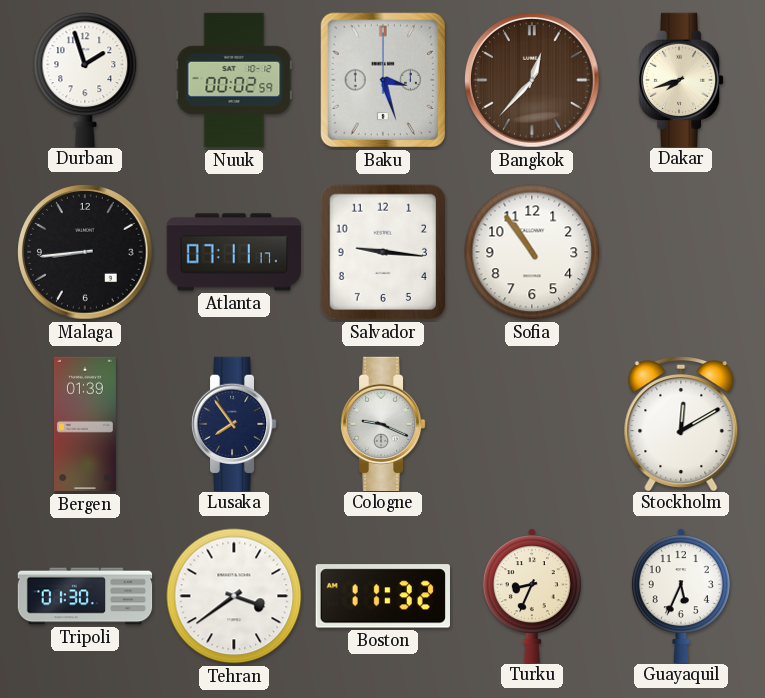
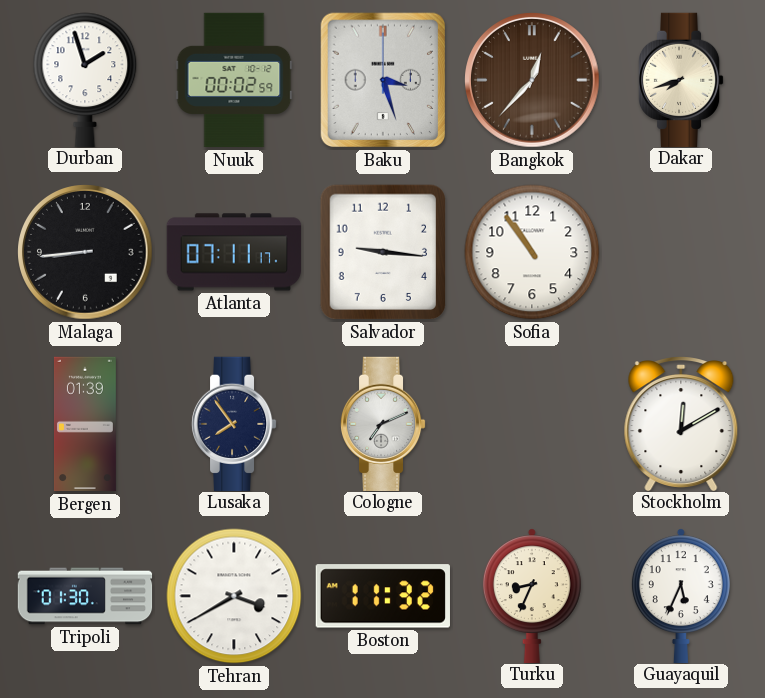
Cologne: 9:19 -> 7:11
Tehran: 3:39 -> 3:40
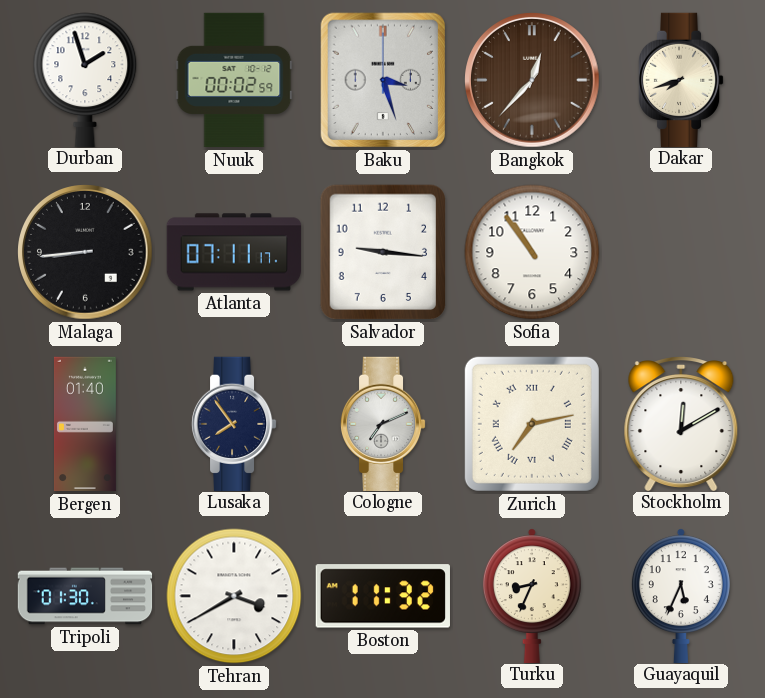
Bergen: 01:39 -> 01:40
Zurich: none -> 7:13
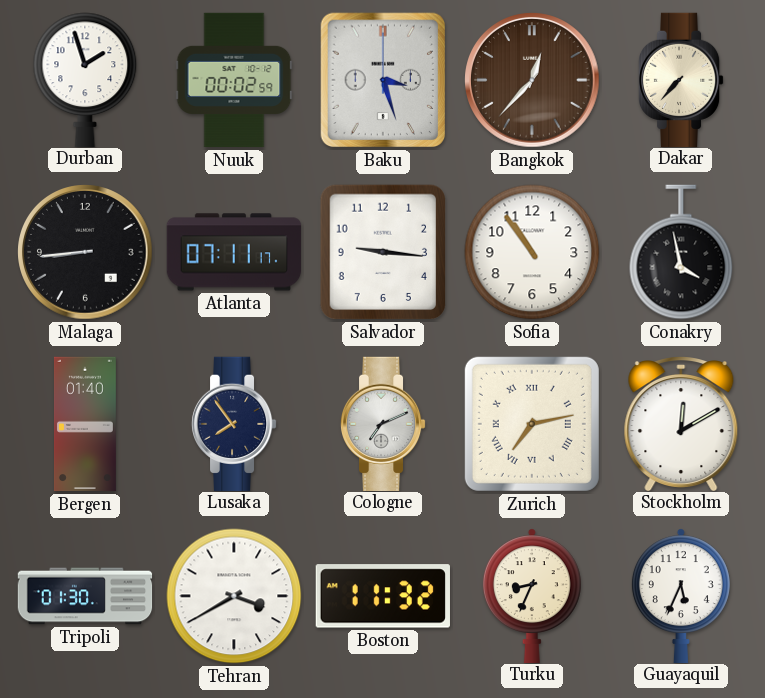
Dakar: 7:42 -> 7:37
Conakry: none -> 3:58
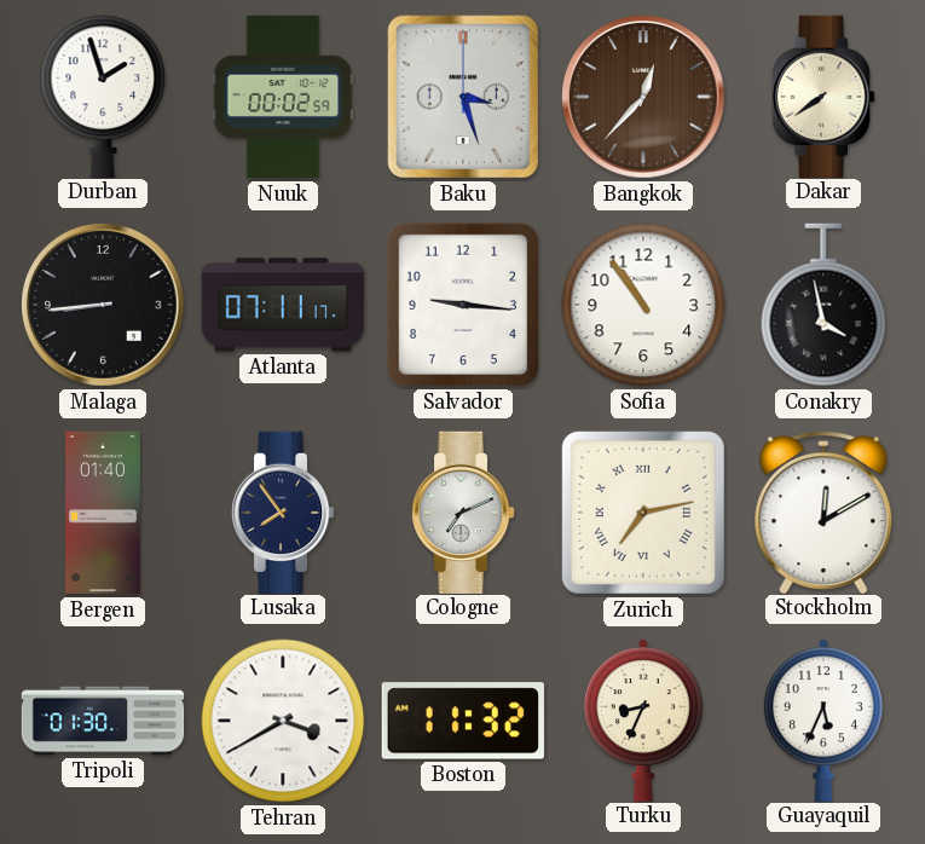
Dakar: 7:37 -> 7:39
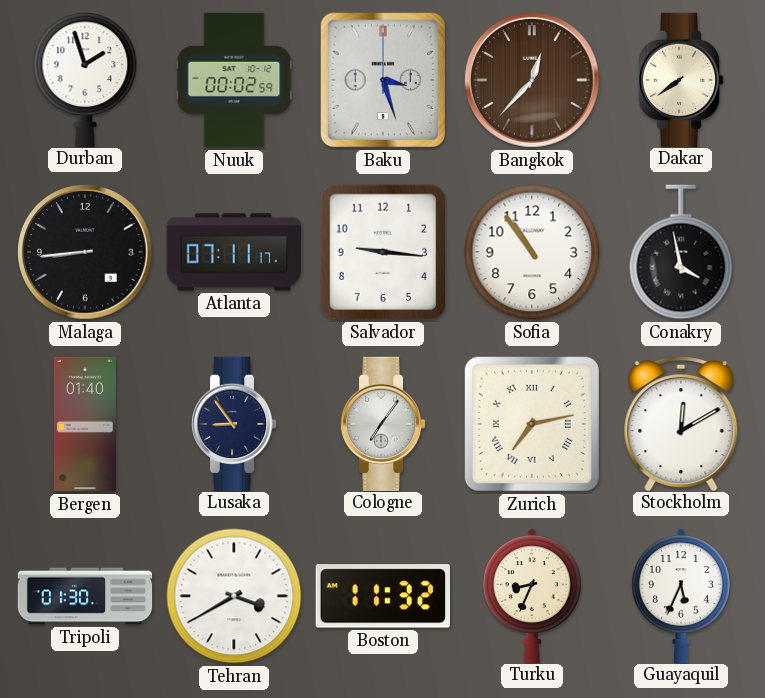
Lusaka: 7:54 -> 8:54
Cologne: 7:11 -> 7:06
